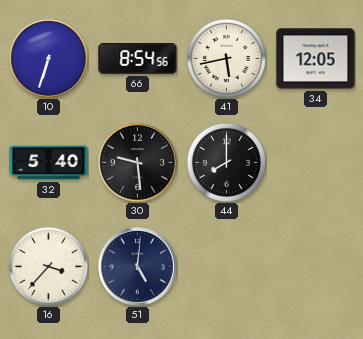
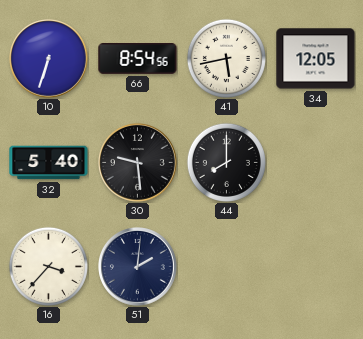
51: 5:01 -> 2:01
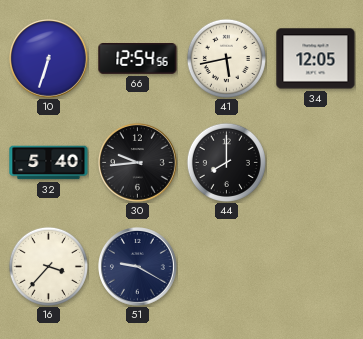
66: 8:54 -> 12:54
30: 9:29 -> 9:44
51: 2:01 -> 9:20
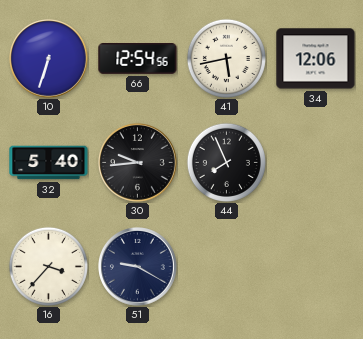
34: 12:05 -> 12:06
44: 8:00 -> 7:56
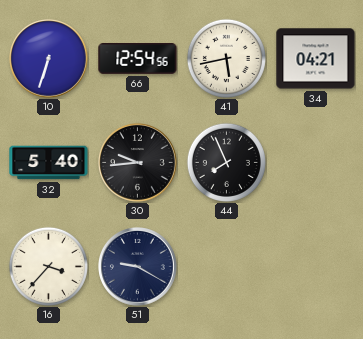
34: 12:06 -> 04:21
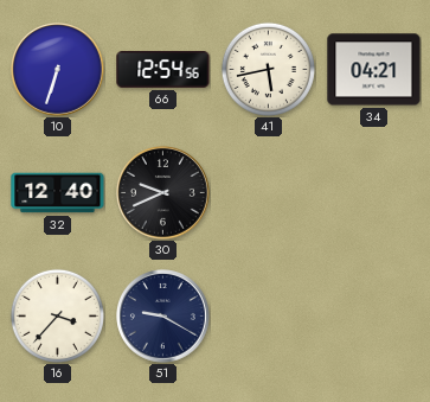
32: 5:40 -> 12:40
30: 9:44 -> 9:41
44: 7:56 -> none
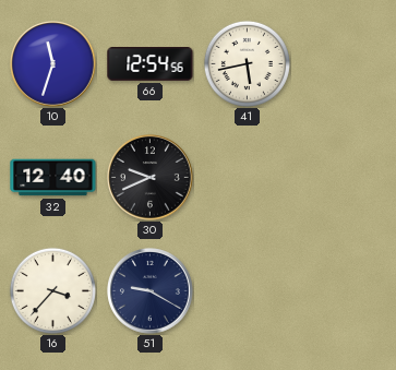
10: 6:33 -> 11:33
34: 04:21 -> none
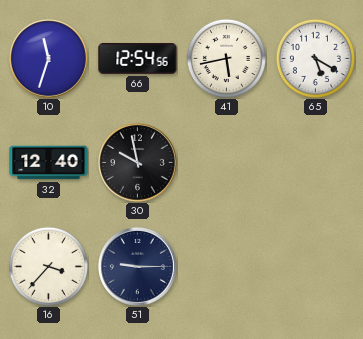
65: none -> 5:20
30: 9:41 -> 9:58
51: 9:20 -> 9:15
